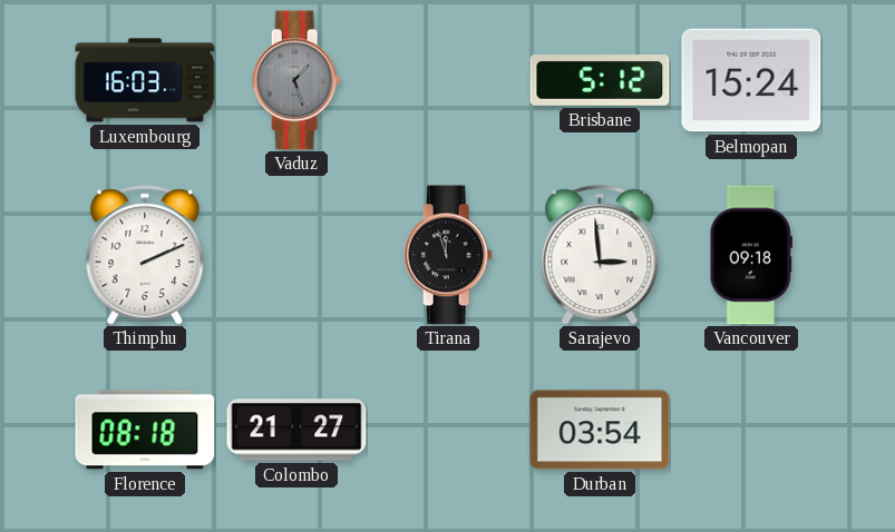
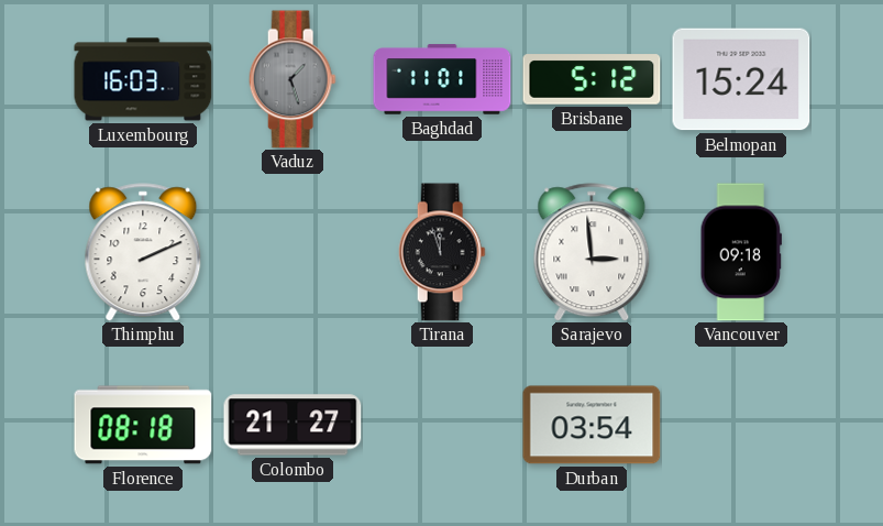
Baghdad: none -> 11:01
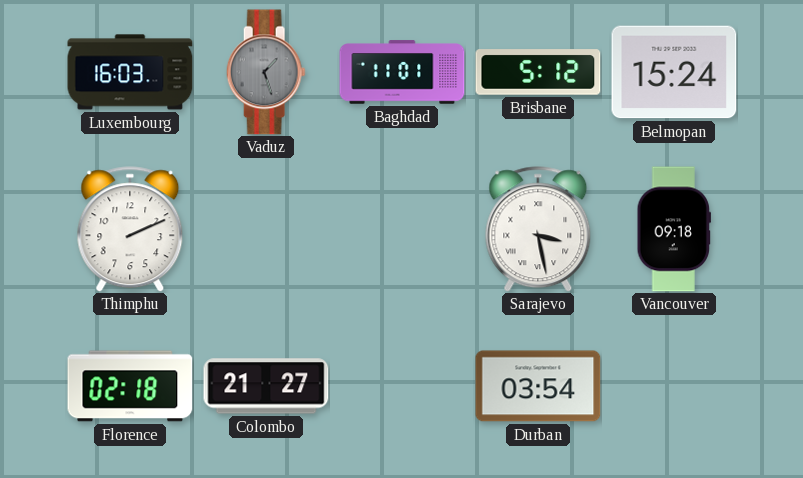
Tirana: 11:57 -> none
Sarajevo: 2:59 -> 3:28
Florence: 08:18 -> 02:18
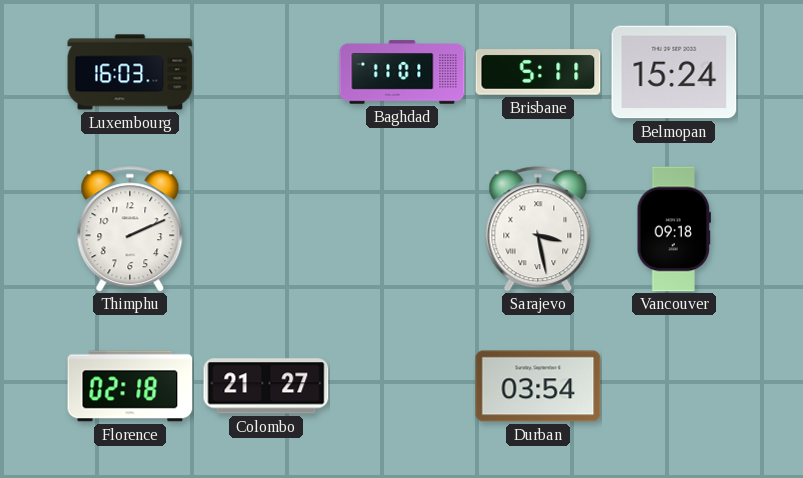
Vaduz: 1:27 -> none
Brisbane: 5:12 -> 5:11
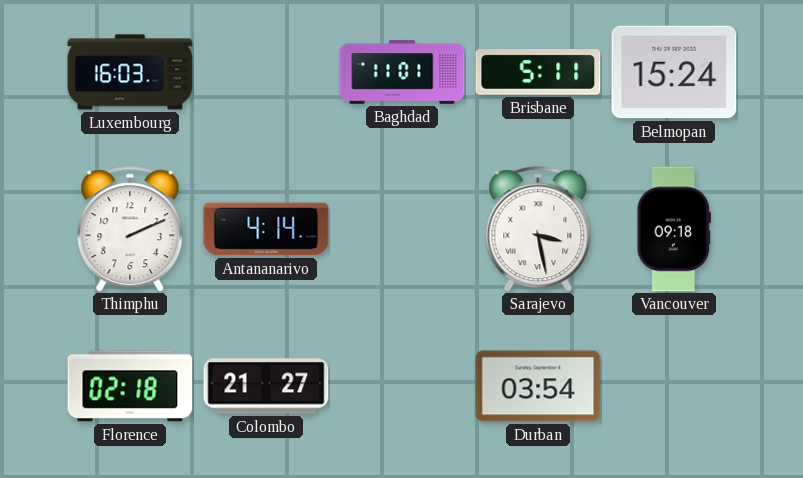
Antananarivo: none -> 4:14
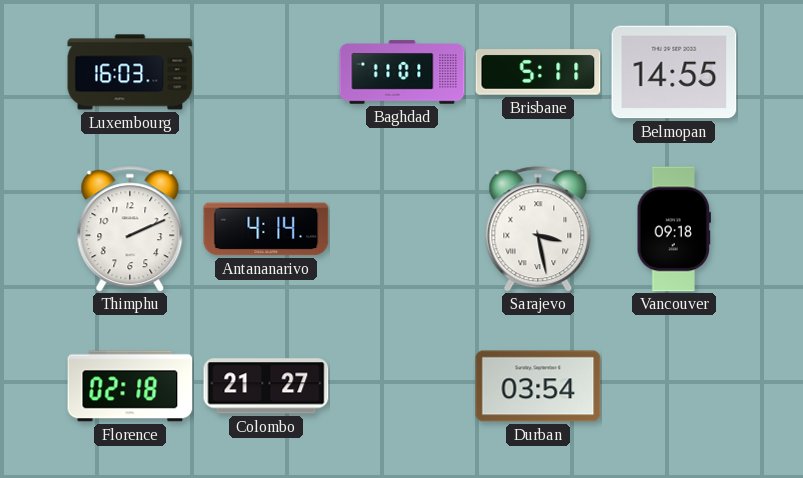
Belmopan: 15:24 -> 14:55
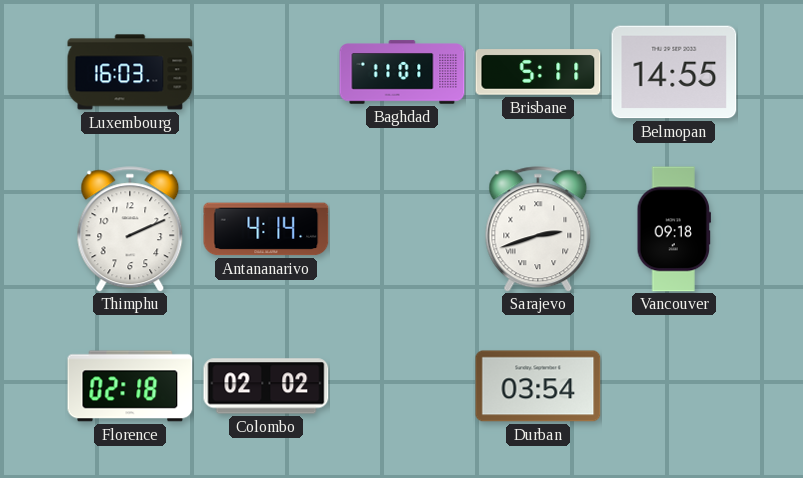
Sarajevo: 3:28 -> 2:42
Colombo: 21:27 -> 02:02
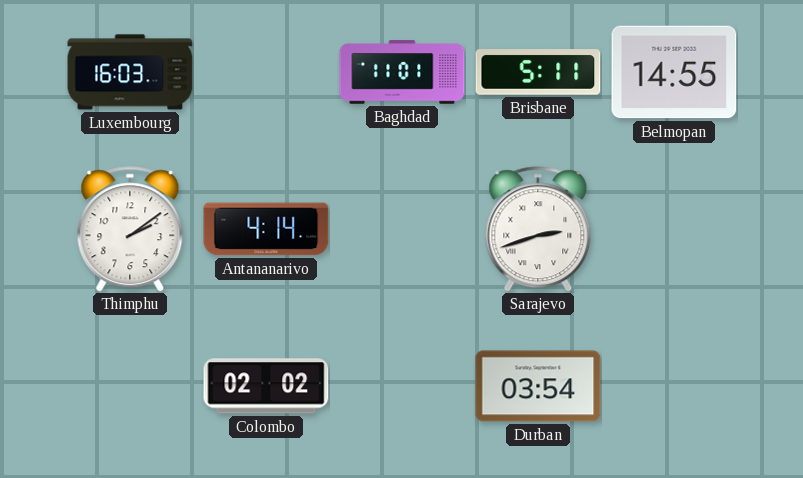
Thimphu: 2:11 -> 2:09
Vancouver: 09:18 -> none
Florence: 02:18 -> none
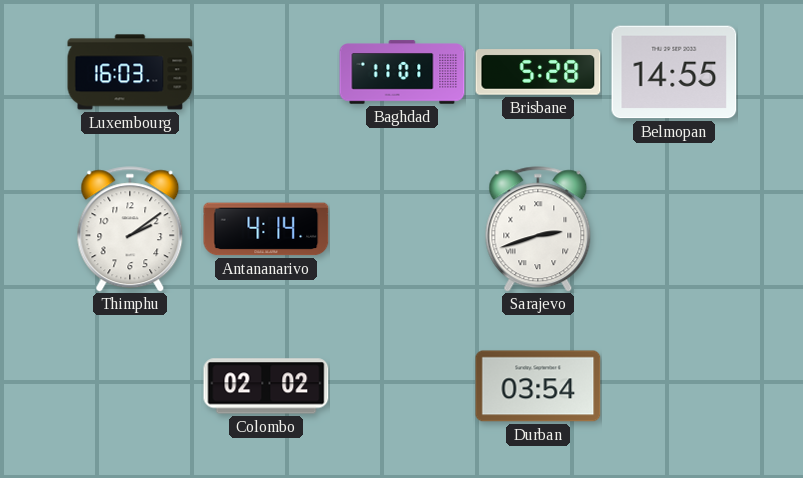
Brisbane: 5:11 -> 5:28
